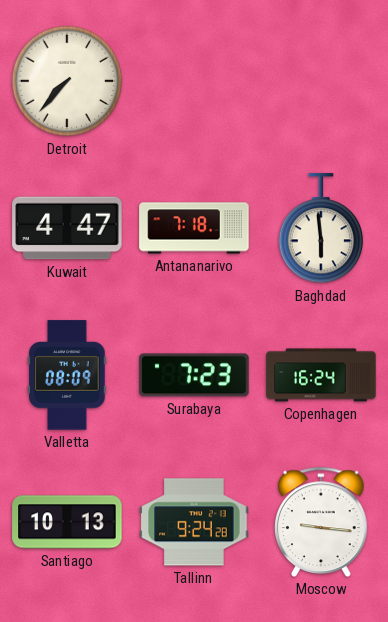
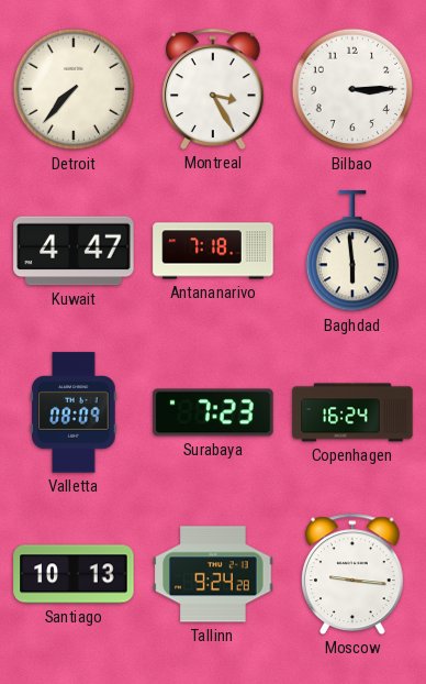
Montreal: none -> 3:25
Bilbao: none -> 3:15
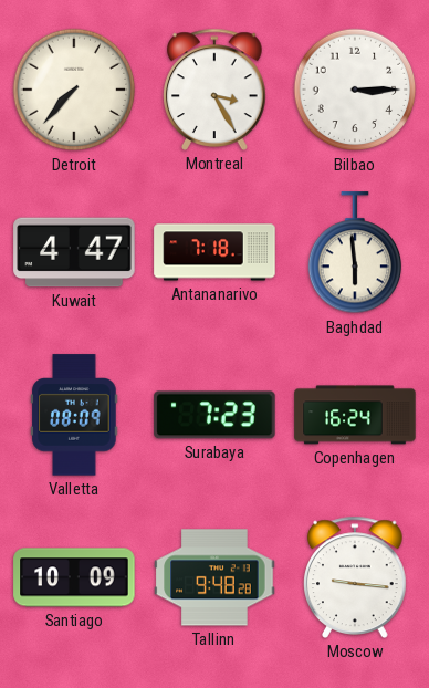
Santiago: 10:13 -> 10:09
Tallinn: 9:24 -> 9:48
